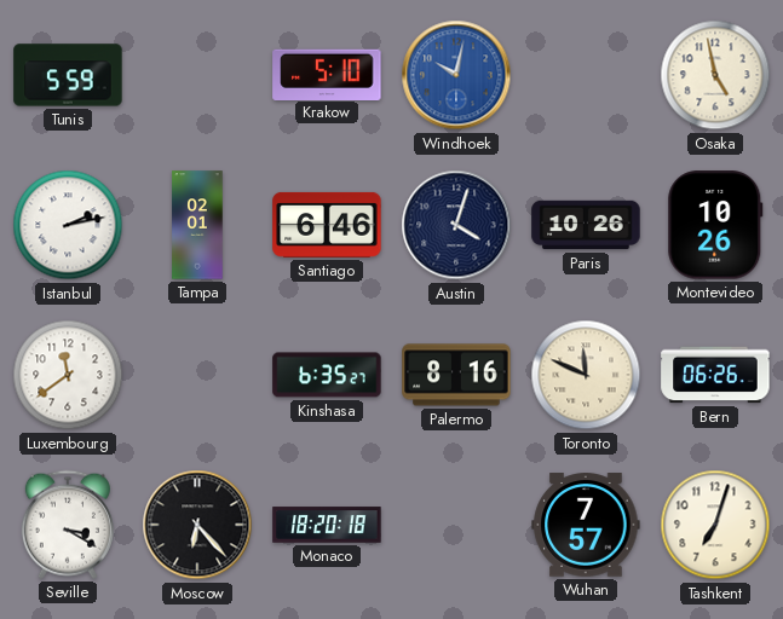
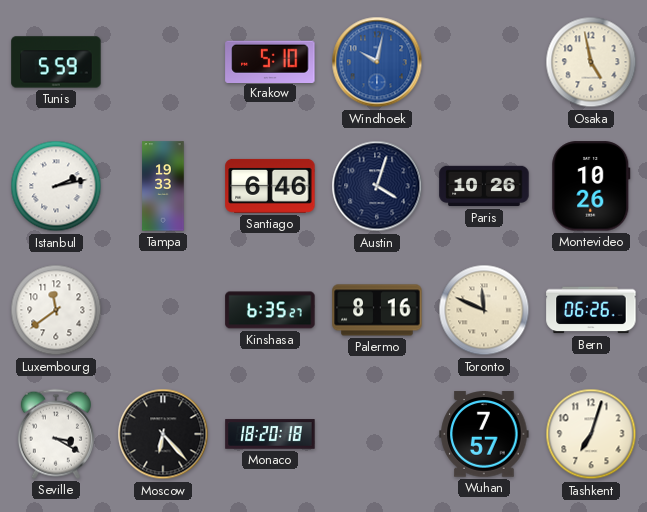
Tampa: 02:01 -> 19:33
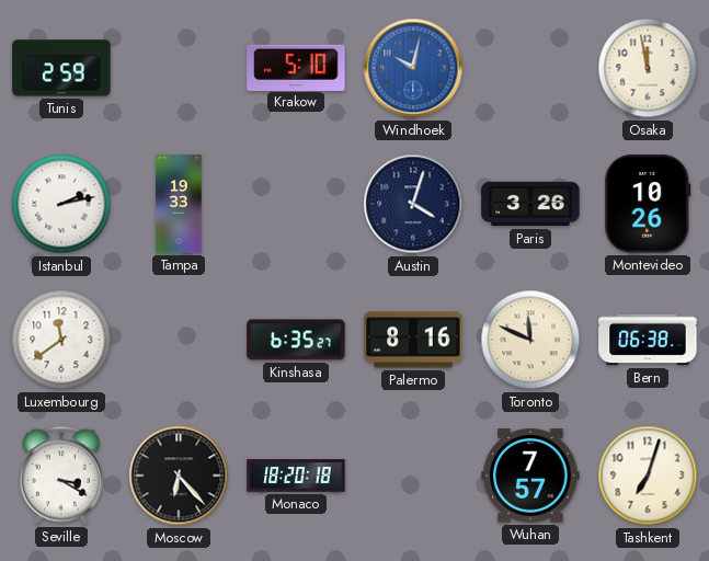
Tunis: 5:59 -> 2:59
Osaka: 4:58 -> 11:58
Santiago: 6:46 -> none
Paris: 10:26 -> 3:26
Bern: 06:26 -> 06:38
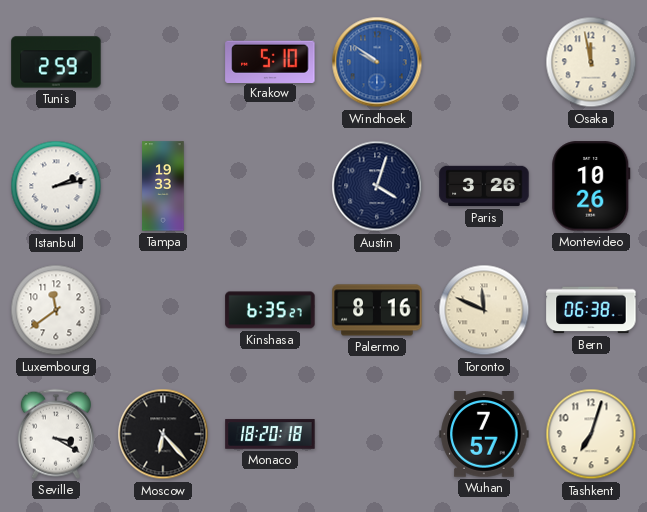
Windhoek: 10:02 -> 9:51
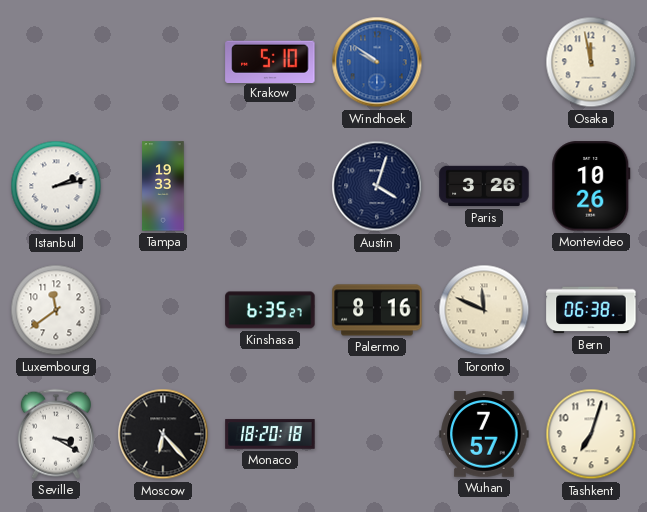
Tunis: 2:59 -> none
